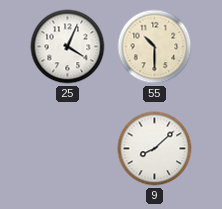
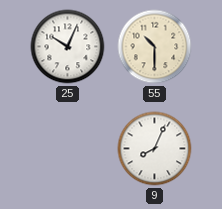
25: 4:04 -> 10:04
9: 8:08 -> 8:04
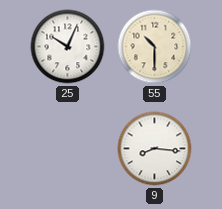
9: 8:04 -> 8:16
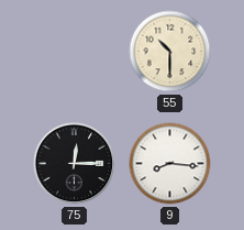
25: 10:04 -> none
75: none -> 12:15
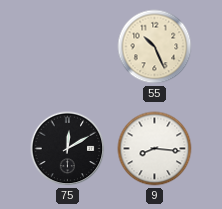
55: 10:30 -> 10:26
75: 12:15 -> 12:10
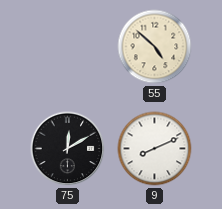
55: 10:26 -> 4:52
9: 8:16 -> 8:11
